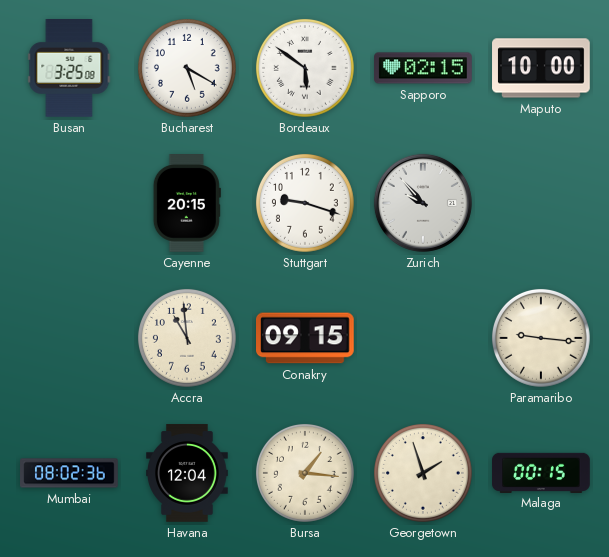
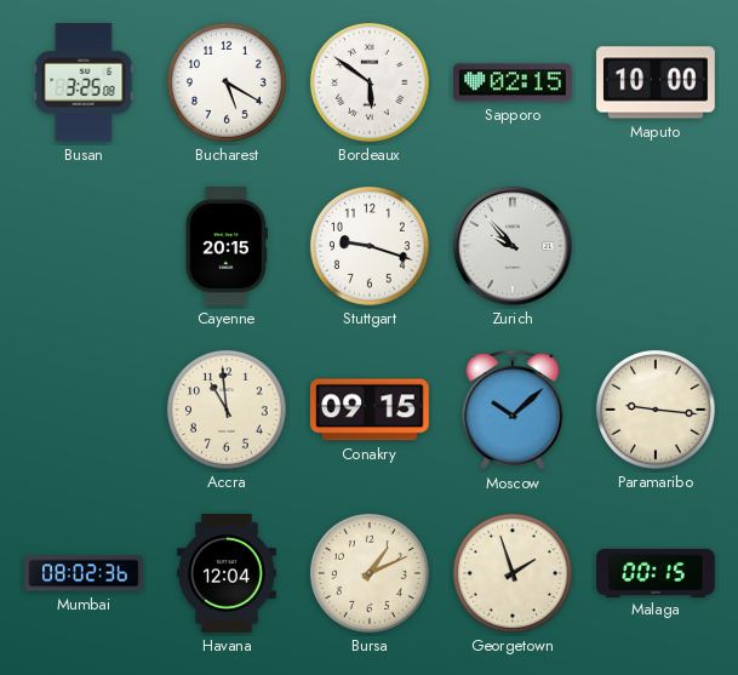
Moscow: none -> 10:08
Bursa: 1:16 -> 1:11
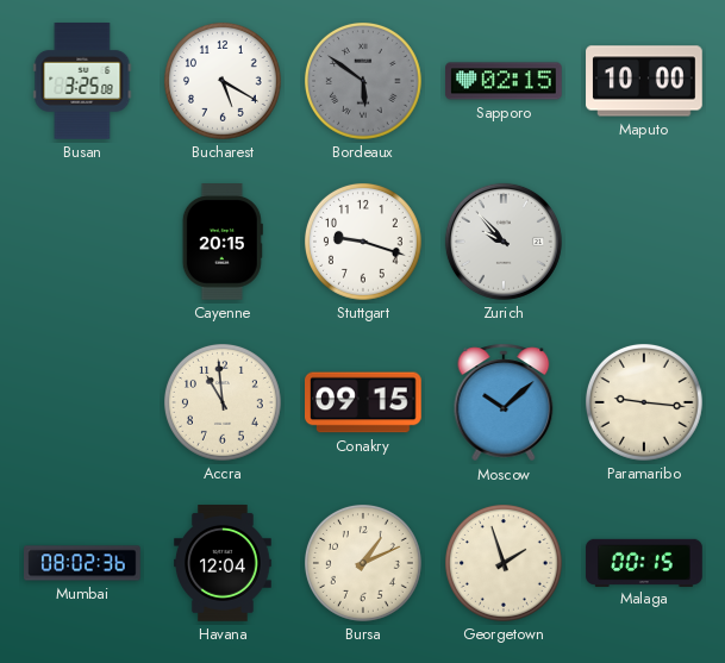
Bordeaux dial: white -> grey
